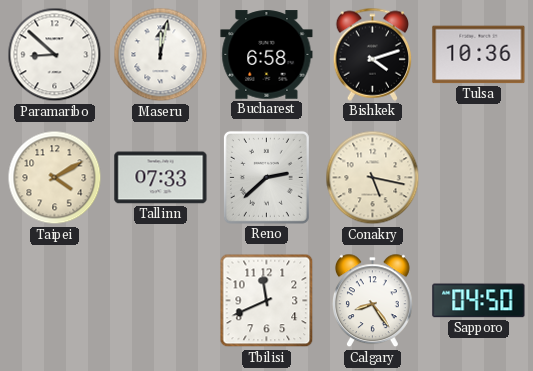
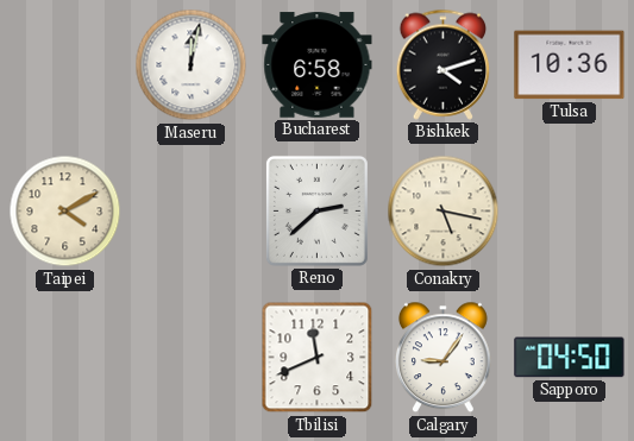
Paramaribo: 8:52 -> none
Tallinn: 07:33 -> none
Calgary: 8:24 -> 9:06
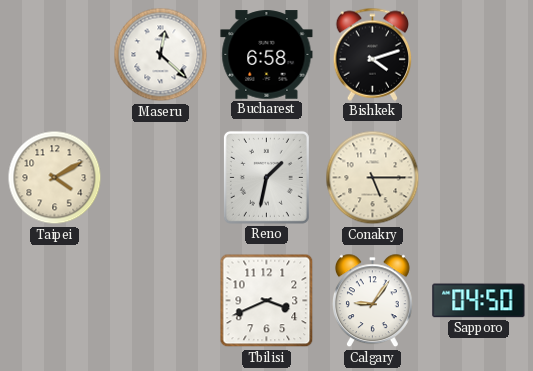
Maseru: 12:02 -> 12:22
Tulsa: 10:36 -> none
Reno: 2:38 -> 1:32
Conakry: 5:17 -> 5:15
Tbilisi: 11:41 -> 3:41
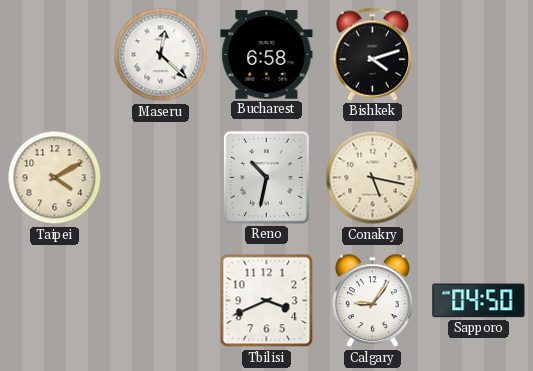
Reno: 1:32 -> 10:32
Conakry: 5:15 -> 5:17
